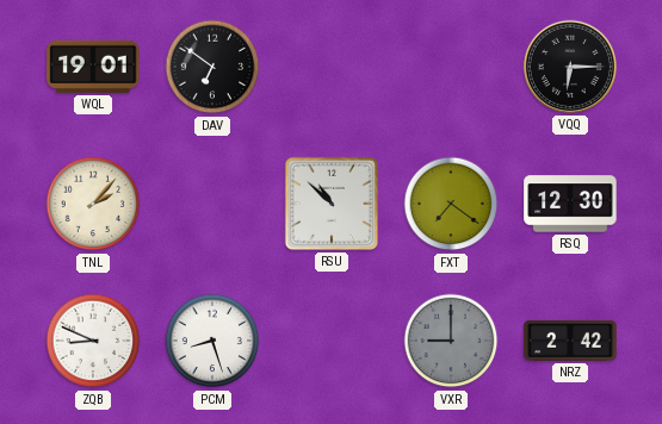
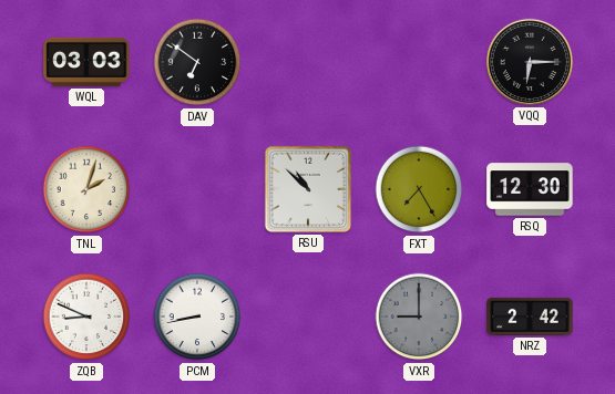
WQL: 19:01 -> 03:03
TNL: 2:07 -> 2:03
FXT: 7:21 -> 7:25
PCM: 8:27 -> 8:43
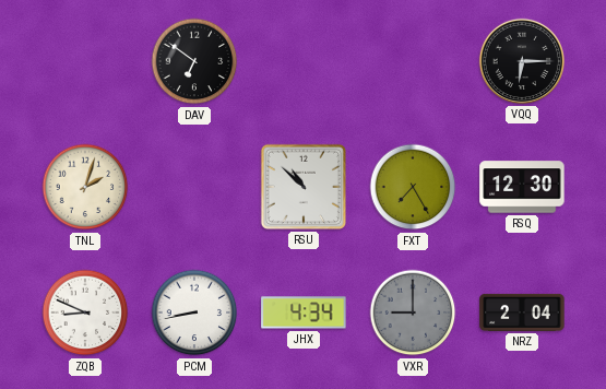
WQL: 03:03 -> none
JHX: none -> 4:34
NRZ: 2:42 -> 2:04
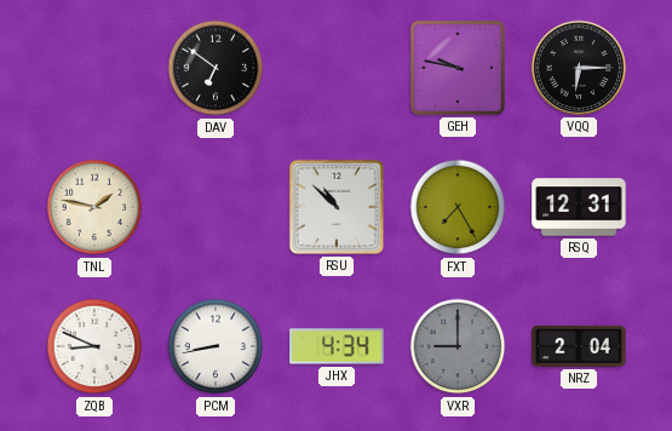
GEH: none -> 9:47
TNL: 2:03 -> 1:47
RSQ: 12:30 -> 12:31
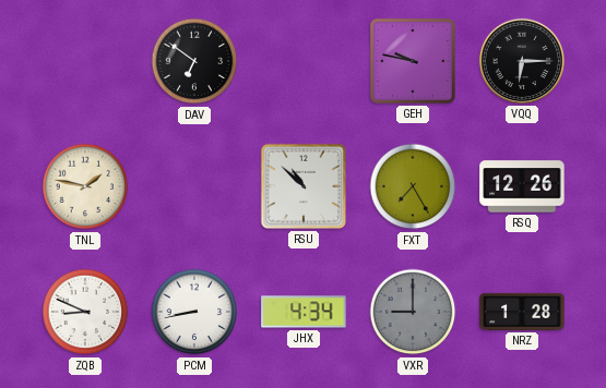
RSQ: 12:31 -> 12:26
NRZ: 2:04 -> 1:28
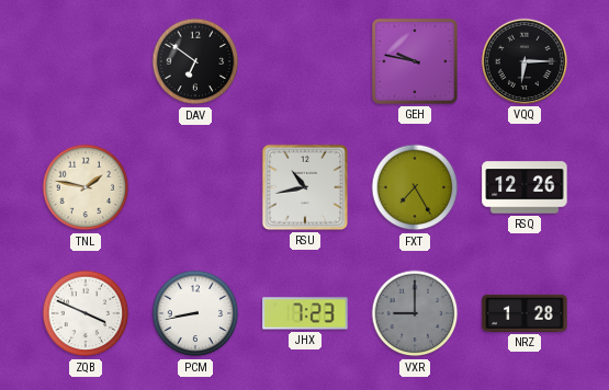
RSU: 10:52 -> 10:43
ZQB: 8:49 -> 3:49
JHX: 4:34 -> 7:23
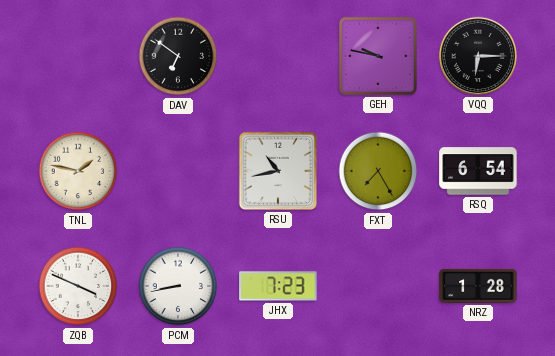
RSQ: 12:26 -> 6:54
VXR: 9:00 -> none
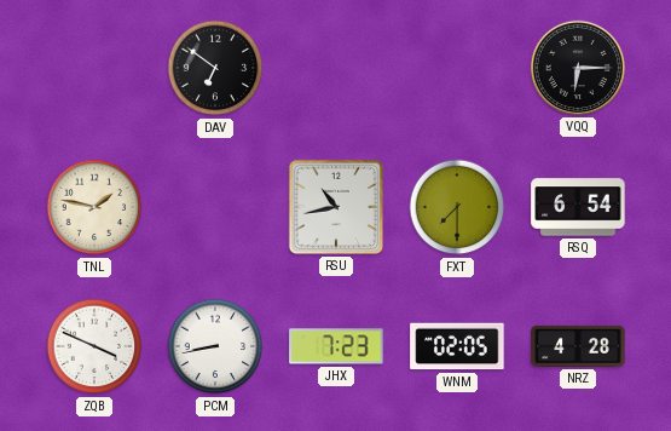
GEH: 9:47 -> none
FXT: 7:25 -> 7:30
WNM: none -> 02:05
NRZ: 1:28 -> 4:28
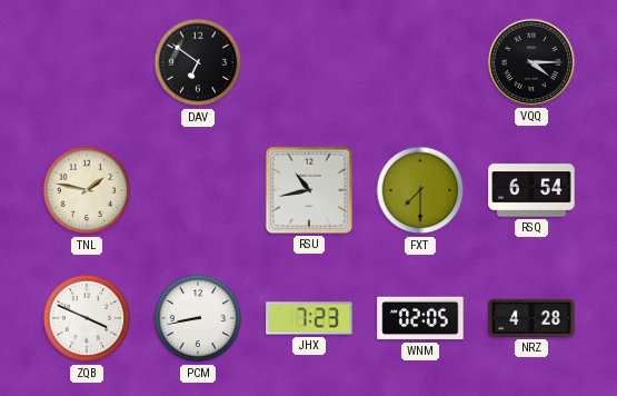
VQQ: 6:15 -> 4:15
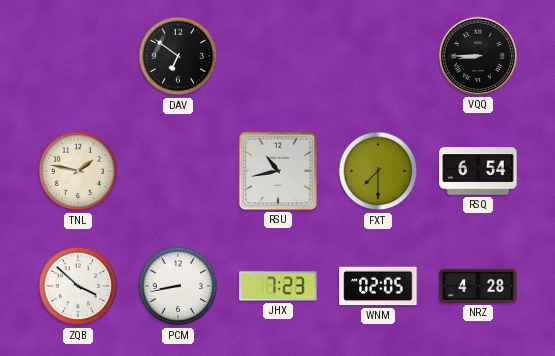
VQQ: 4:15 -> 8:45
ZQB: 3:49 -> 3:52
